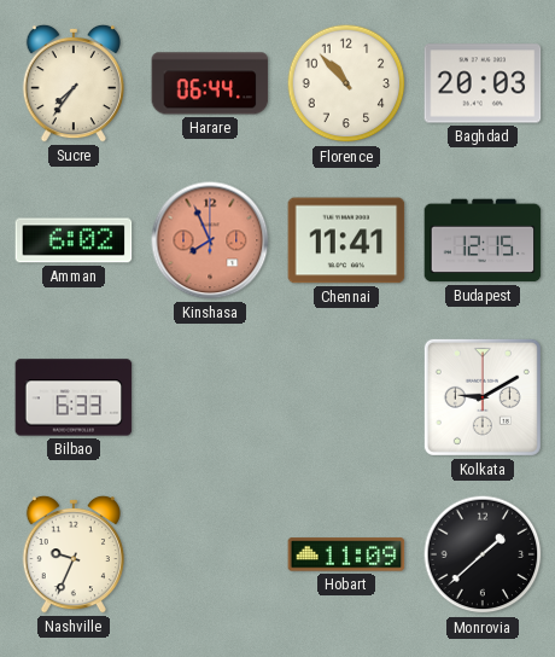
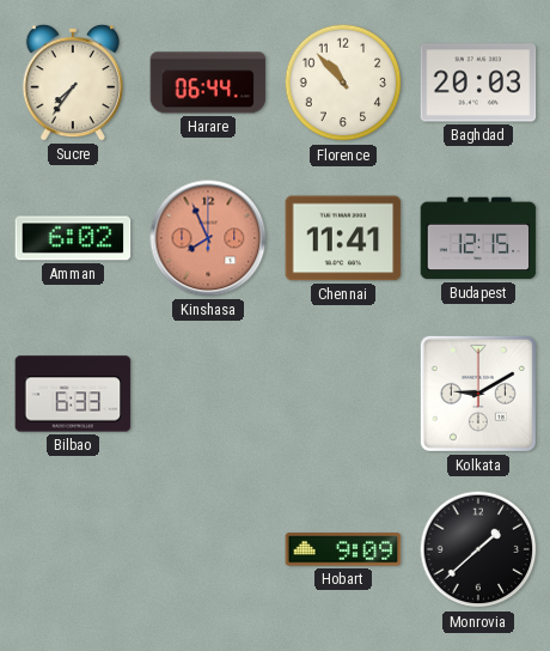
Nashville: 9:34 -> none
Hobart: 11:09 -> 9:09
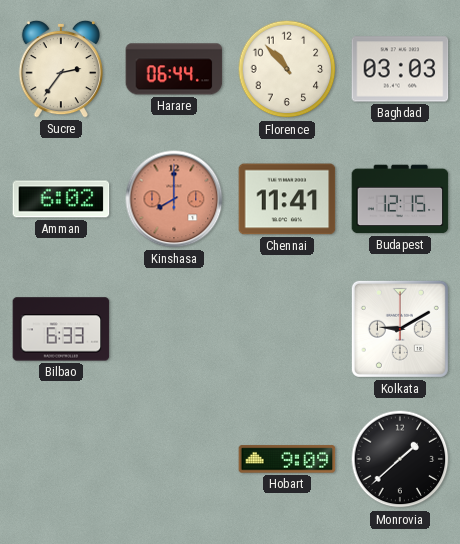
Sucre: 7:36 -> 2:36
Baghdad: 20:03 -> 03:03
Kinshasa: 7:56 -> 8:00
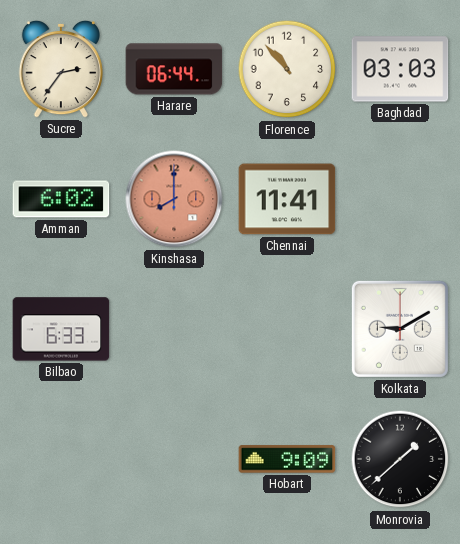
Budapest: 12:15 -> none
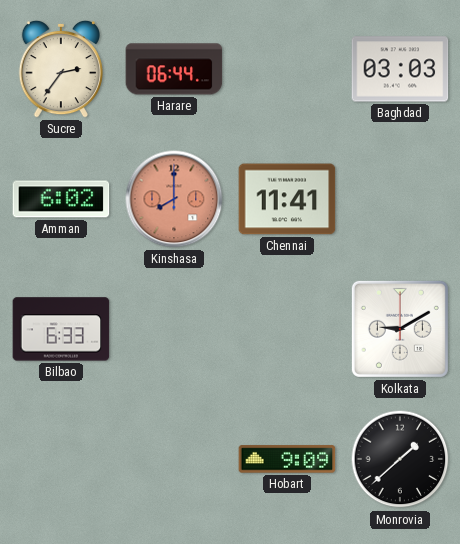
Florence: 10:53 -> none
